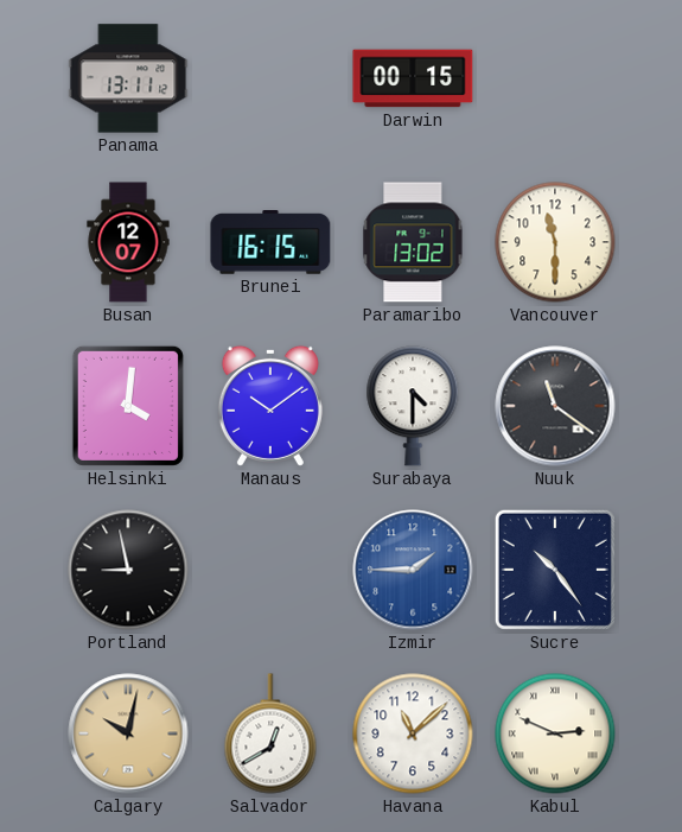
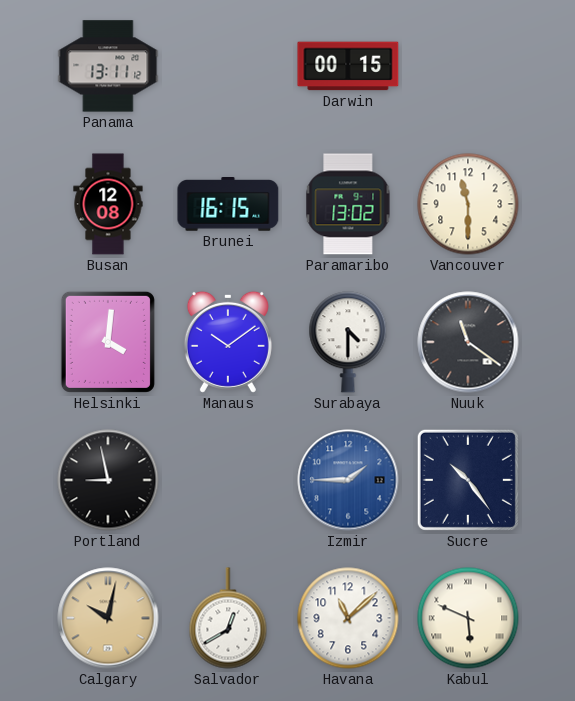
Busan: 12:07 -> 12:08
Kabul: 2:49 -> 5:49
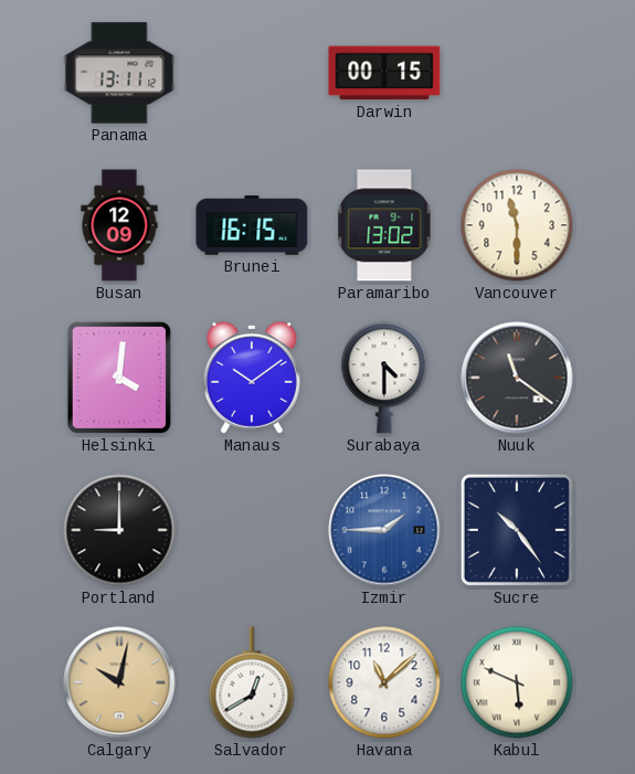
Busan: 12:08 -> 12:09
Portland: 8:58 -> 9:00
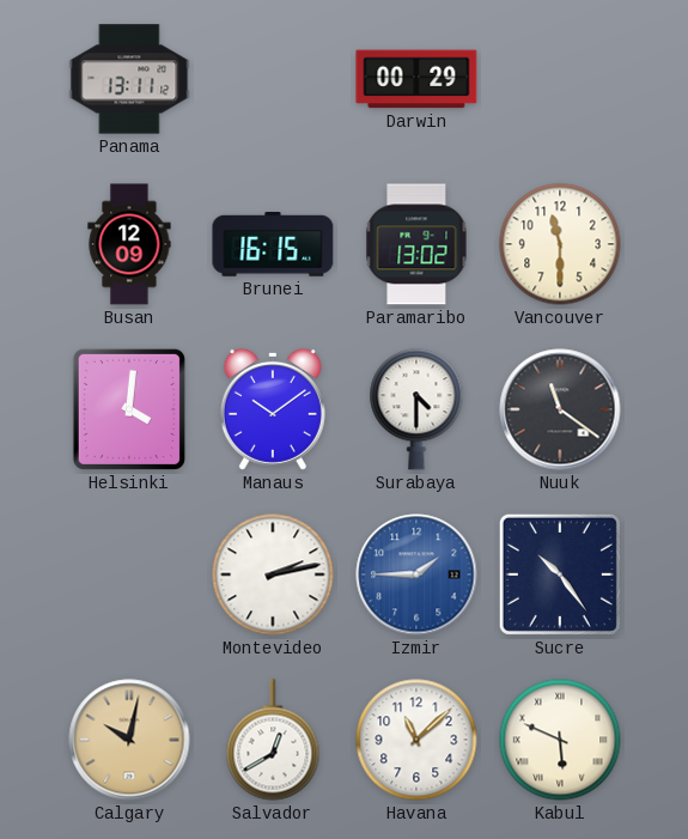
Darwin: 00:15 -> 00:29
Portland: 9:00 -> none
Montevideo: none -> 2:13
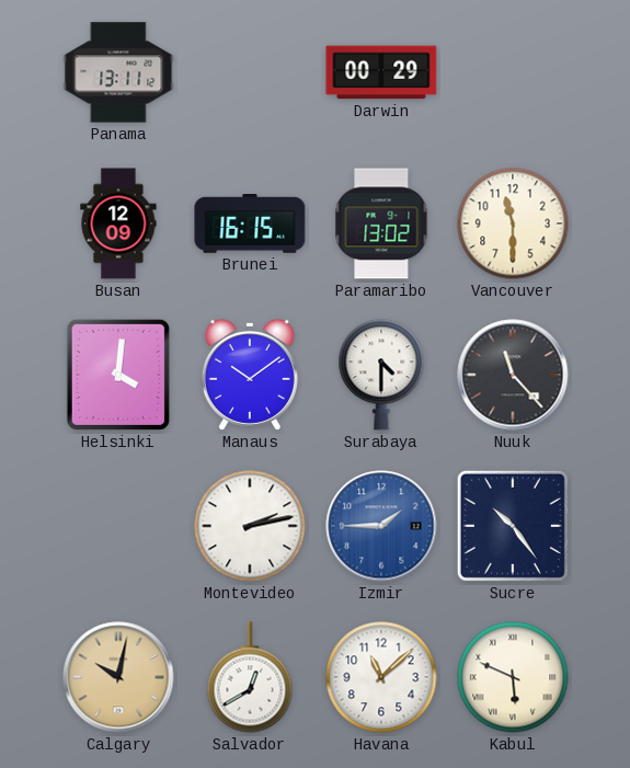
Nuuk: 11:21 -> 11:23
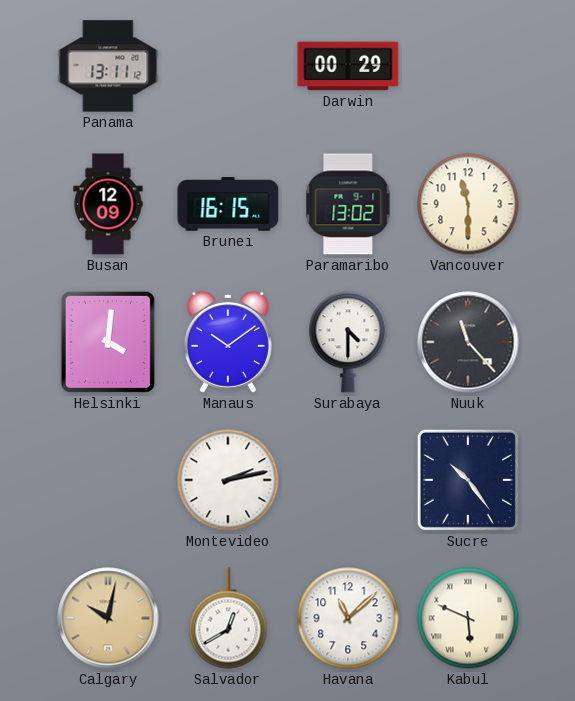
Izmir: 1:45 -> none
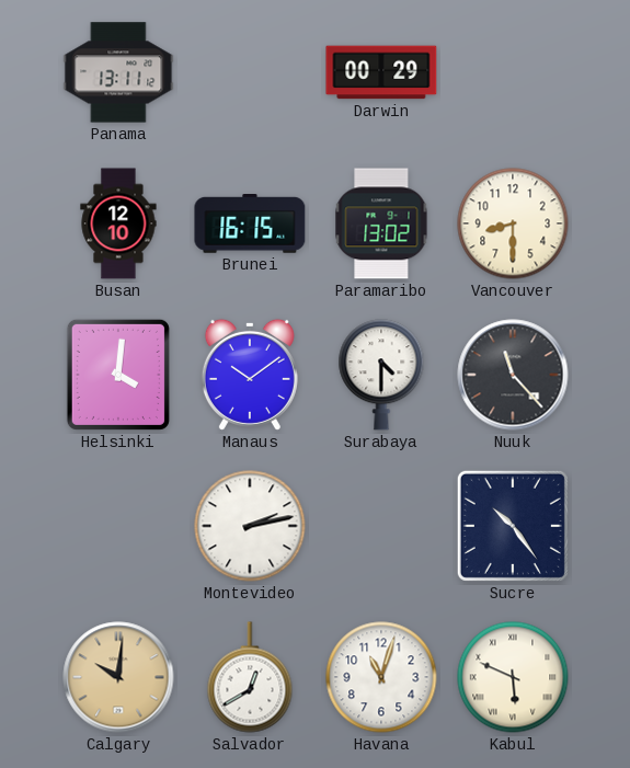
Busan: 12:09 -> 12:10
Vancouver: 11:30 -> 8:30
Calgary: 10:02 -> 10:01
Havana: 11:08 -> 11:03
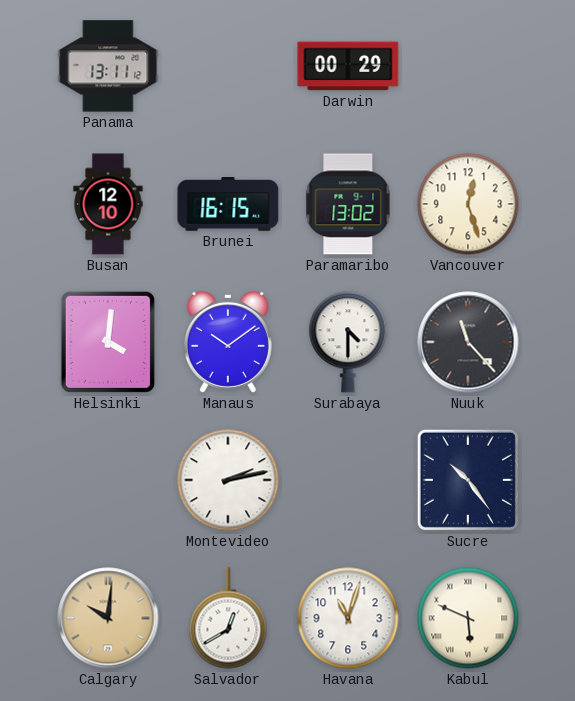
Vancouver: 8:30 -> 12:27
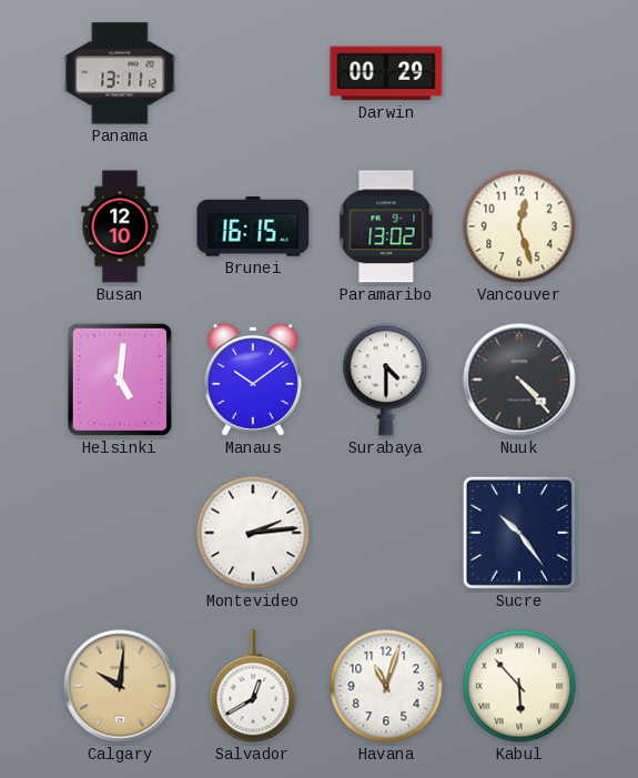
Helsinki: 4:01 -> 5:01
Nuuk: 11:23 -> 4:23
Montevideo: 2:13 -> 2:14
Kabul: 5:49 -> 5:53
